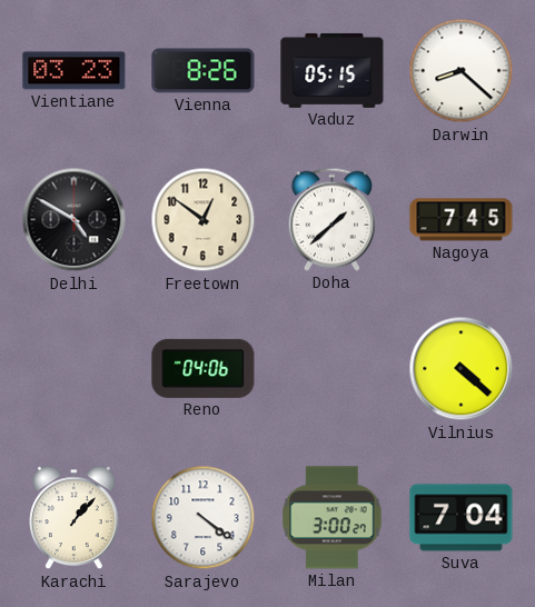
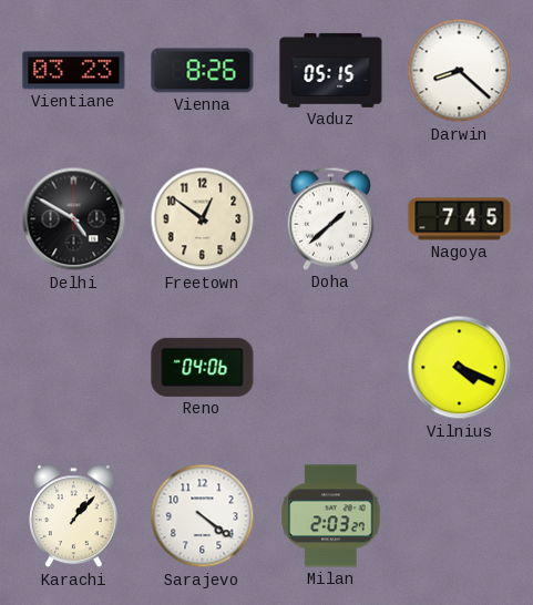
Vilnius: 4:22 -> 4:19
Milan: 3:00 -> 2:03
Suva: 7:04 -> none
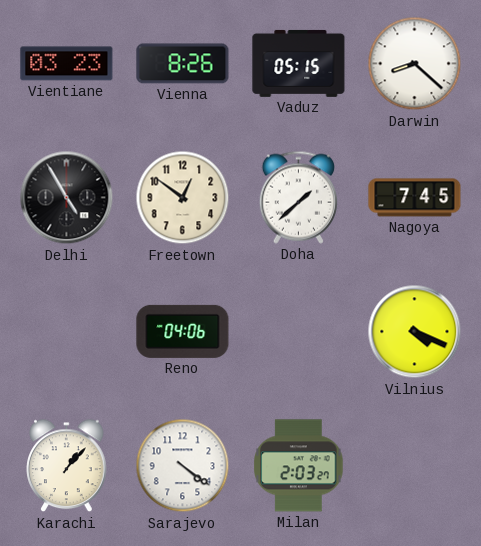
Delhi: 4:50 -> 4:55
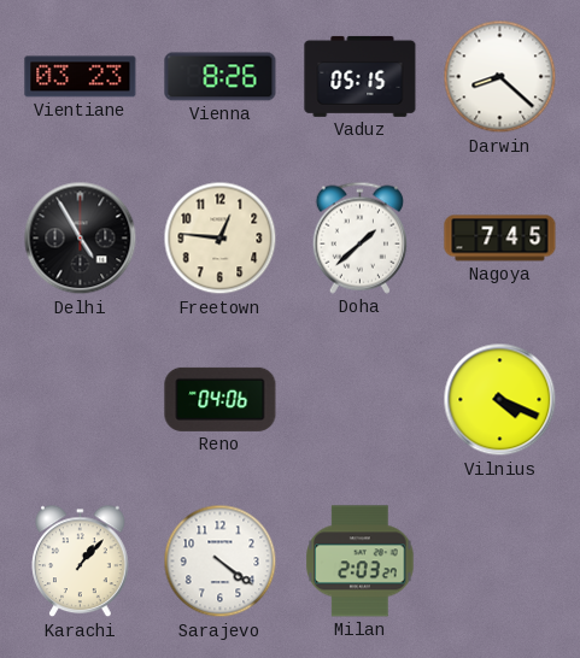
Freetown: 12:51 -> 12:46
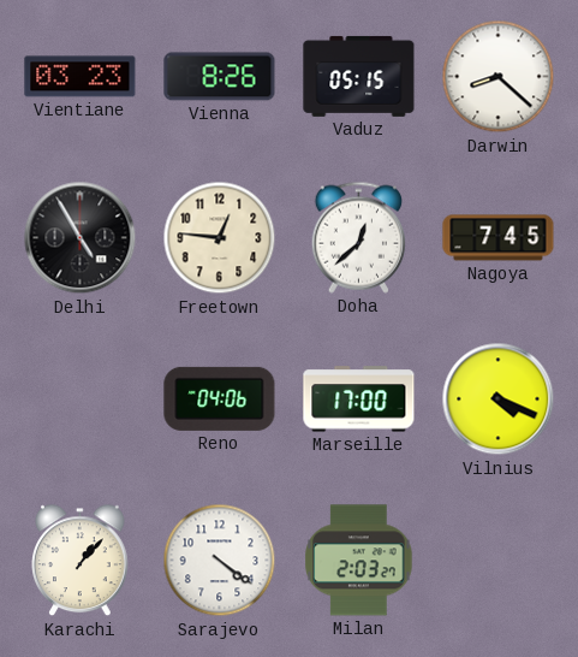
Doha: 1:38 -> 12:38
Marseille: none -> 17:00
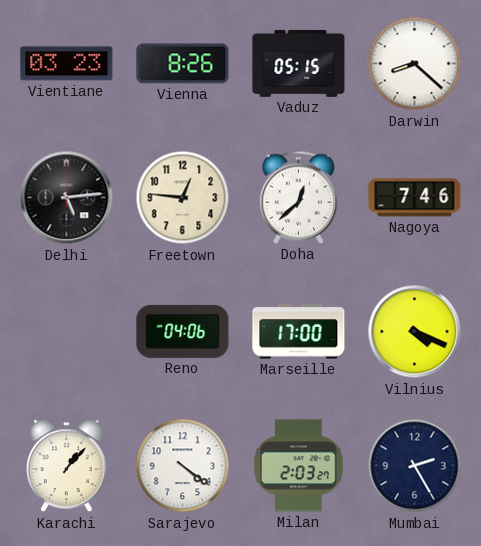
Delhi: 4:55 -> 5:14
Nagoya: 7:45 -> 7:46
Mumbai: none -> 2:25
